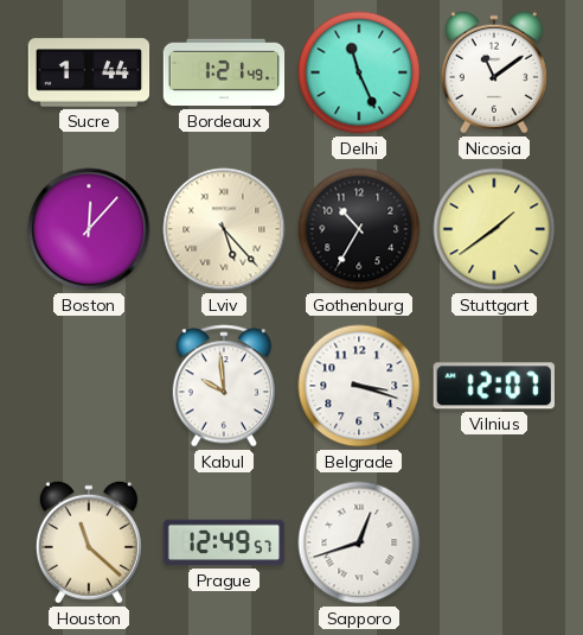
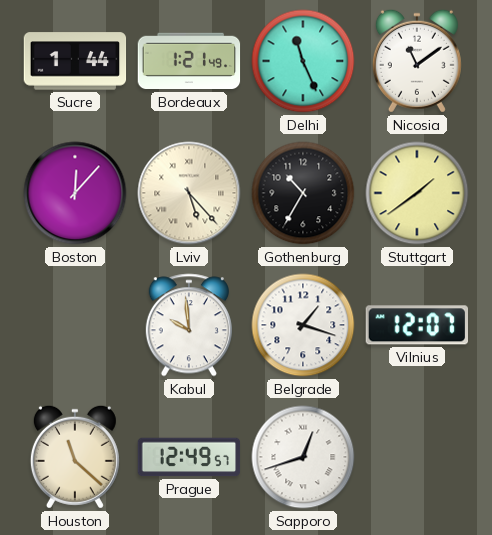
Belgrade: 3:18 -> 1:18
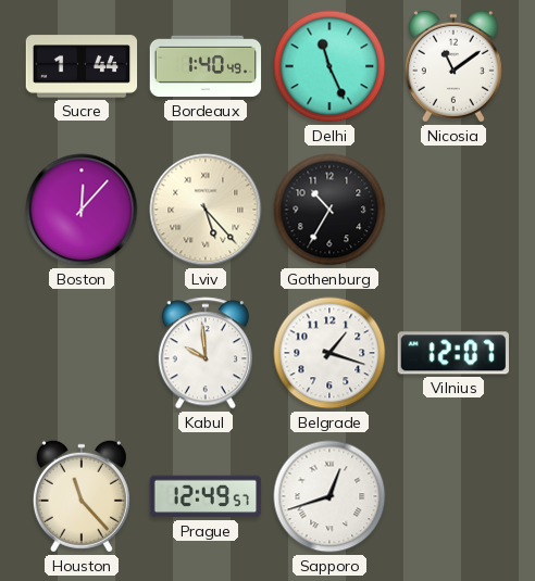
Bordeaux: 1:21 -> 1:40
Stuttgart: 1:39 -> none
Houston: 11:22 -> 11:23
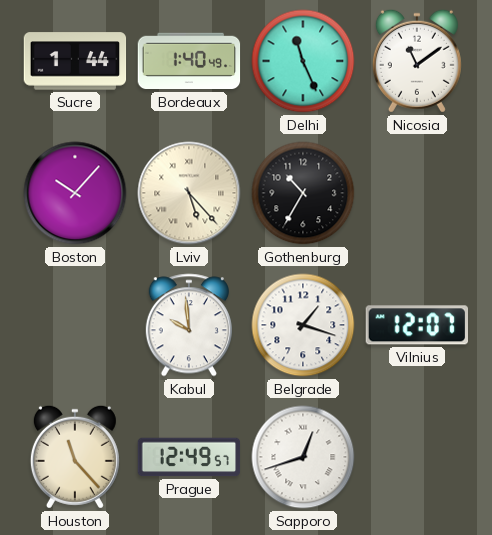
Boston: 12:07 -> 10:07
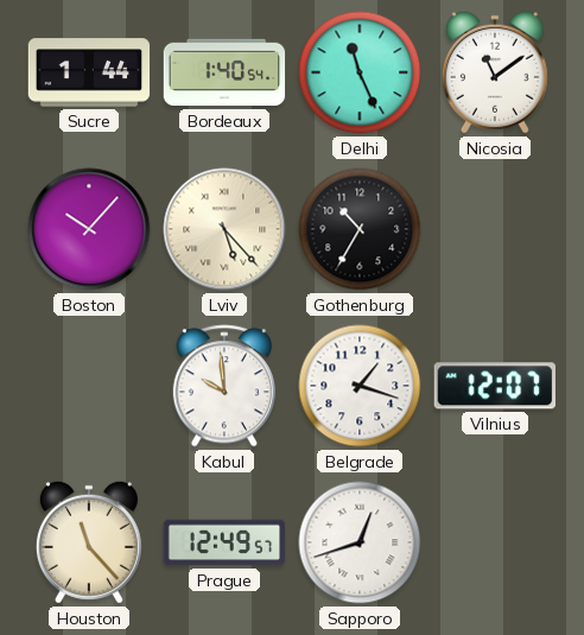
Bordeaux: 1:40:49 -> 1:40:54
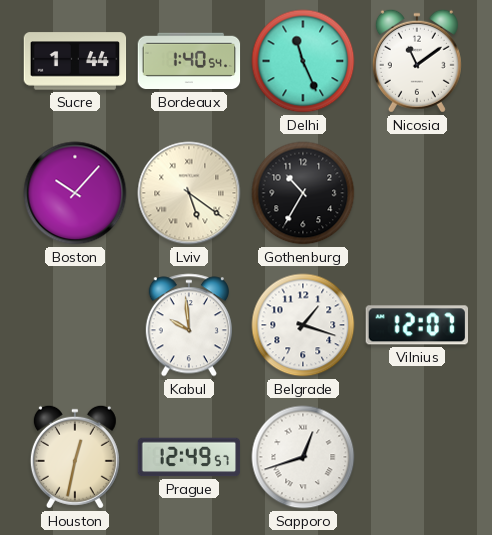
Lviv: 5:23 -> 5:21
Houston: 11:23 -> 12:32
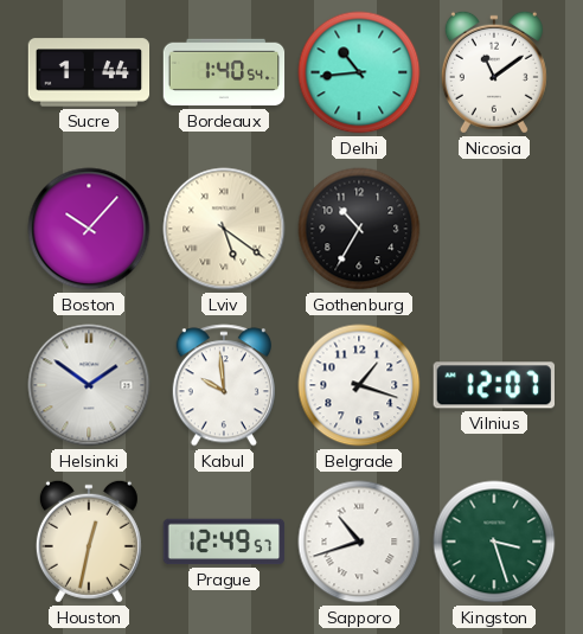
Delhi: 11:26 -> 10:44
Helsinki: none -> 1:51
Sapporo: 12:42 -> 10:42
Kingston: none -> 3:27
